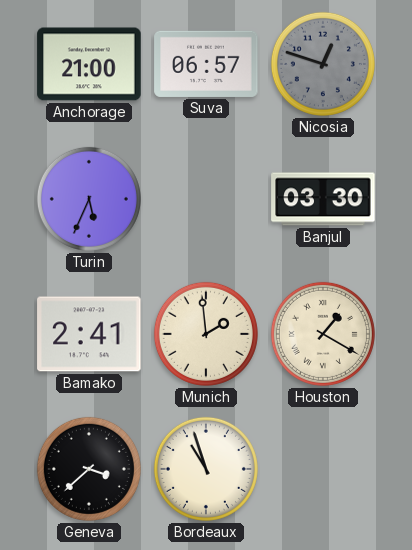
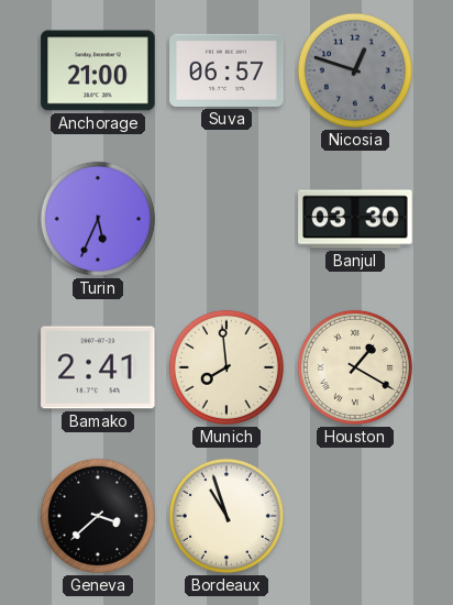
Munich: 1:59 -> 7:59
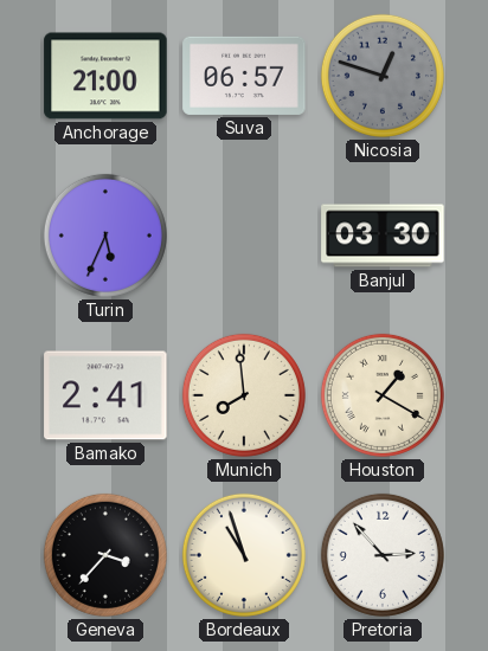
Geneva: 3:38 -> 3:37
Pretoria: none -> 2:53
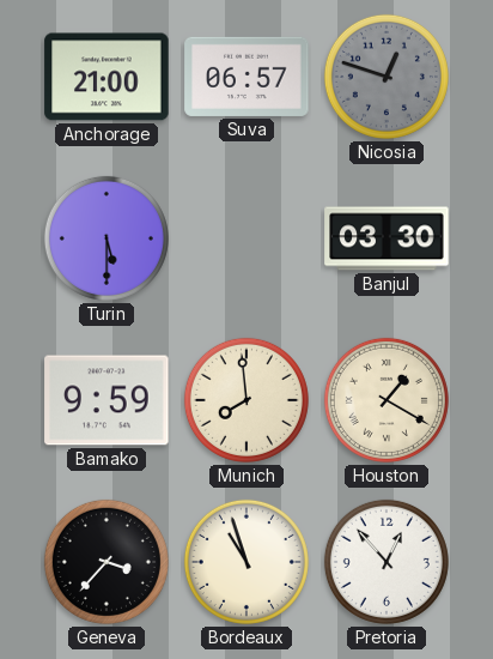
Turin: 5:34 -> 5:30
Bamako: 2:41 -> 9:59
Pretoria: 2:53 -> 12:53
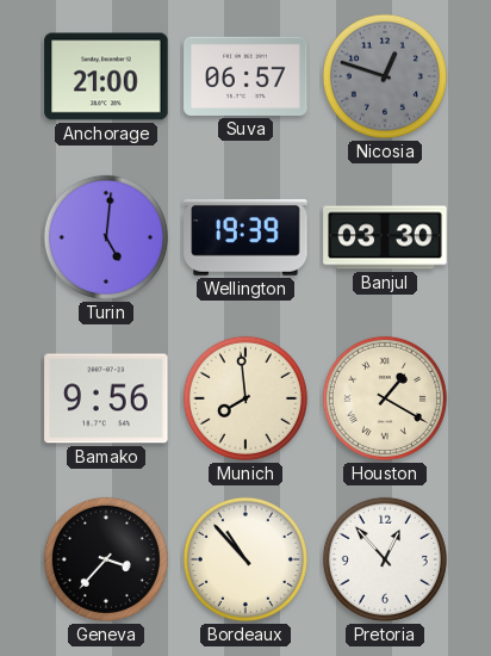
Turin: 5:30 -> 5:01
Wellington: none -> 19:39
Bamako: 9:59 -> 9:56
Bordeaux: 10:57 -> 10:53
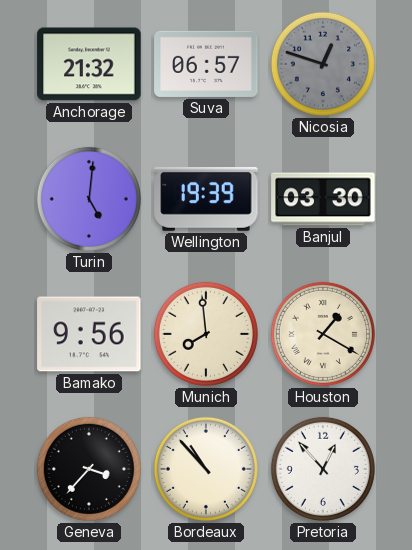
Anchorage: 21:00 -> 21:32
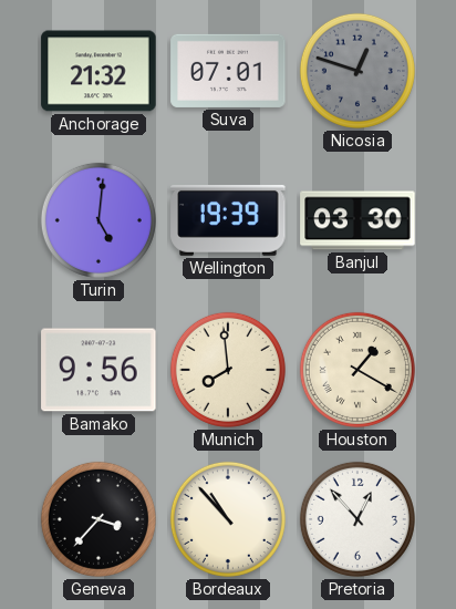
Suva: 06:57 -> 07:01
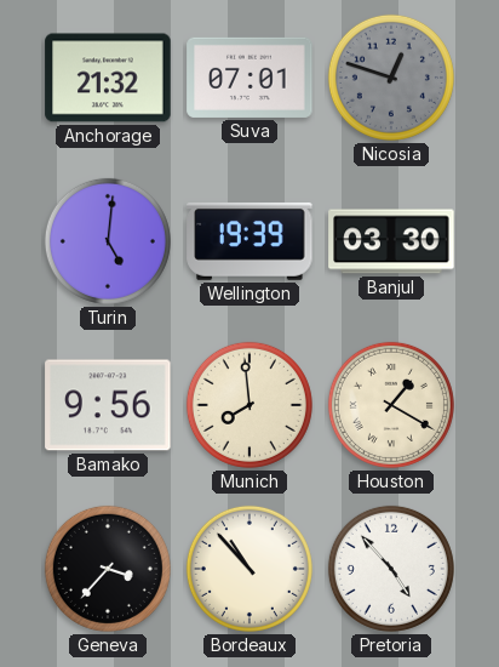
Pretoria: 12:53 -> 4:53
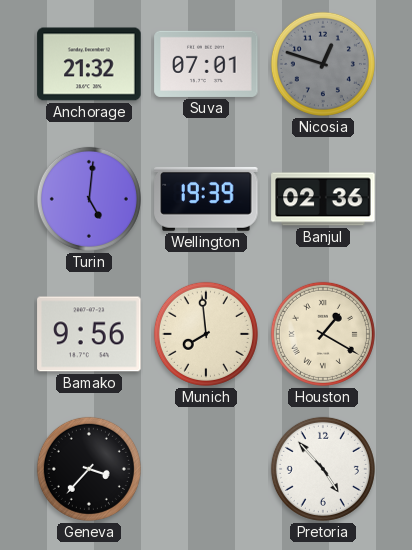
Banjul: 03:30 -> 02:36
Bordeaux: 10:53 -> none
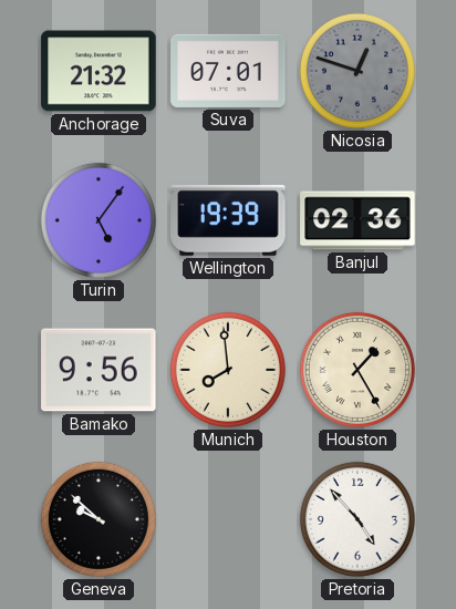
Turin: 5:01 -> 5:06
Houston: 1:20 -> 1:25
Geneva: 3:37 -> 9:52
